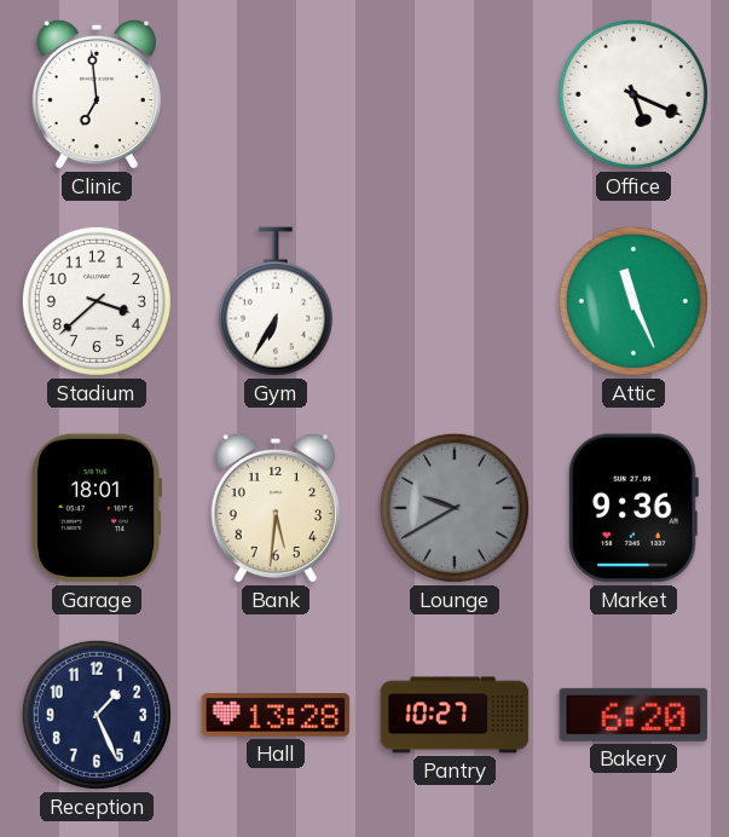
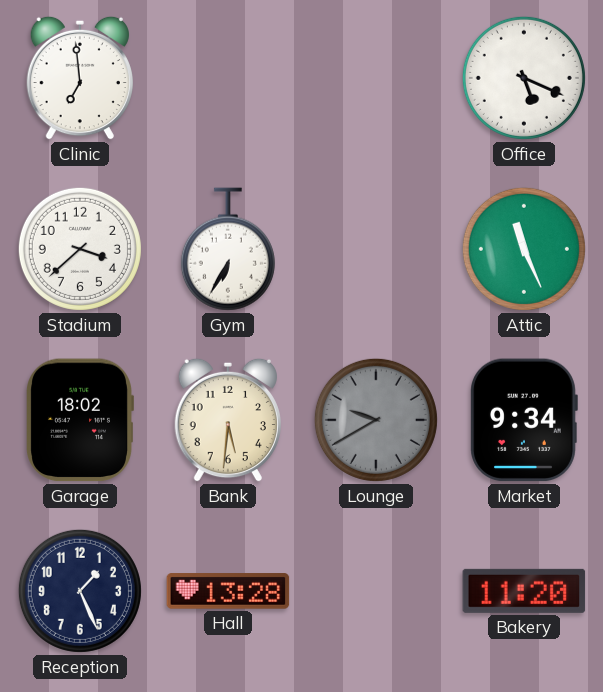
Garage: 18:01 -> 18:02
Market: 9:36 -> 9:34
Pantry: 10:27 -> none
Bakery: 6:20 -> 11:20
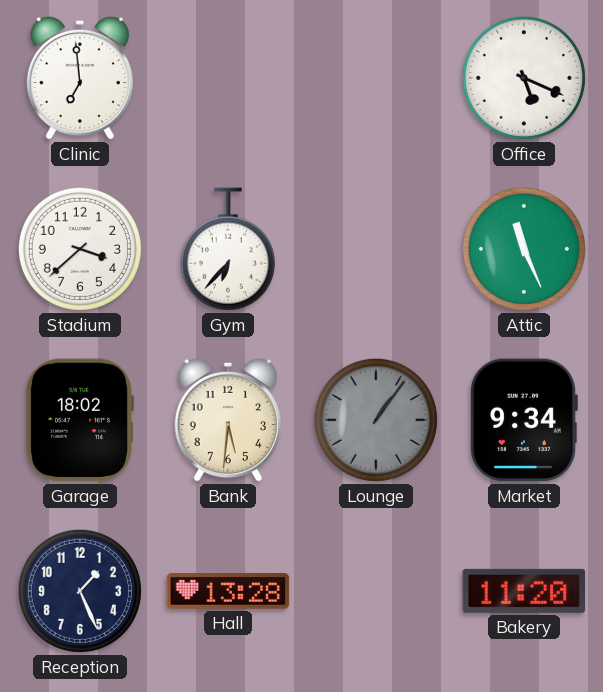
Gym: 6:35 -> 6:37
Lounge: 9:40 -> 1:06
